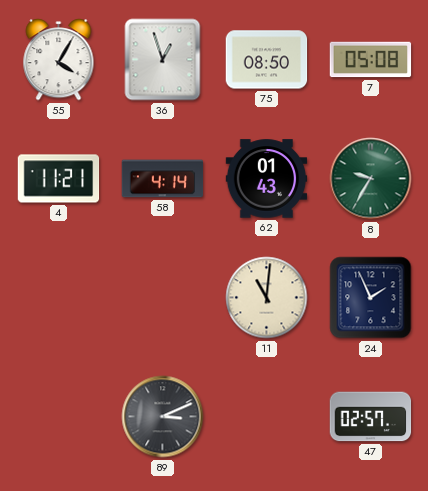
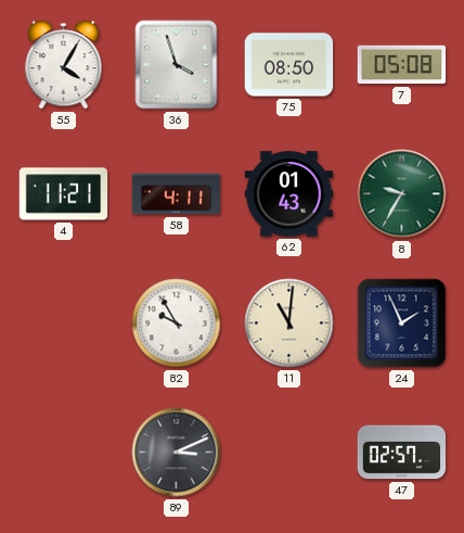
36: 12:57 -> 3:57
58: 4:14 -> 4:11
82: none -> 9:55
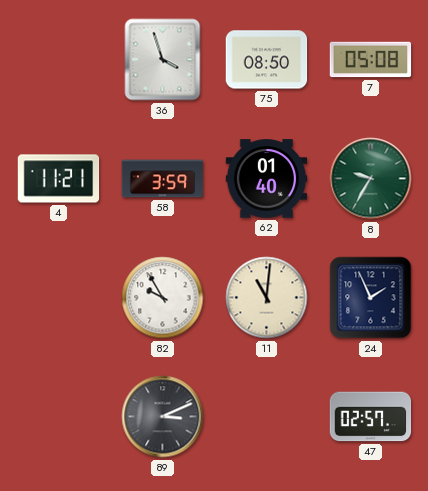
55: 4:05 -> none
58: 4:11 -> 3:59
62: 01:43 -> 01:40
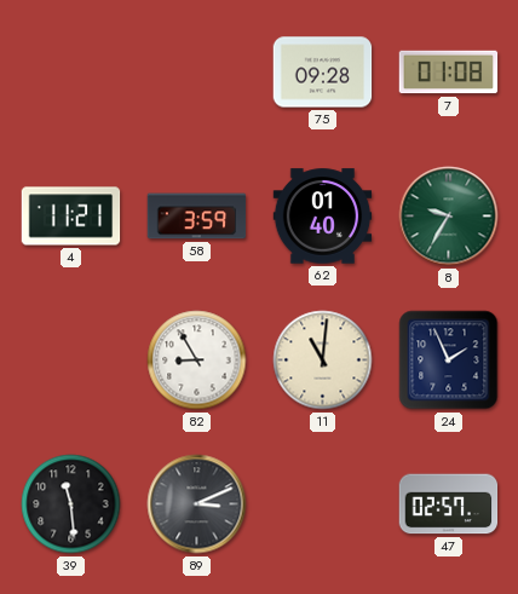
36: 3:57 -> none
75: 08:50 -> 09:28
7: 05:08 -> 01:08
82: 9:55 -> 8:55
39: none -> 11:29
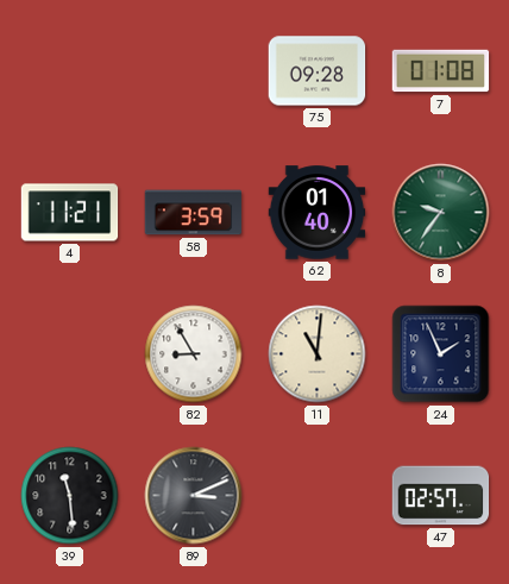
8: 9:35 -> 9:36
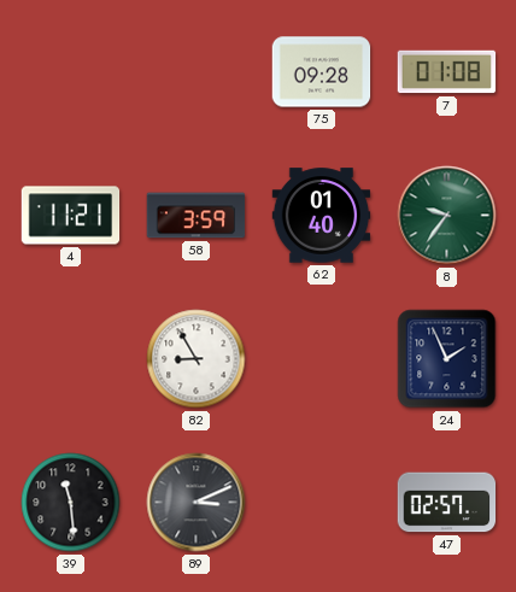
11: 11:01 -> none
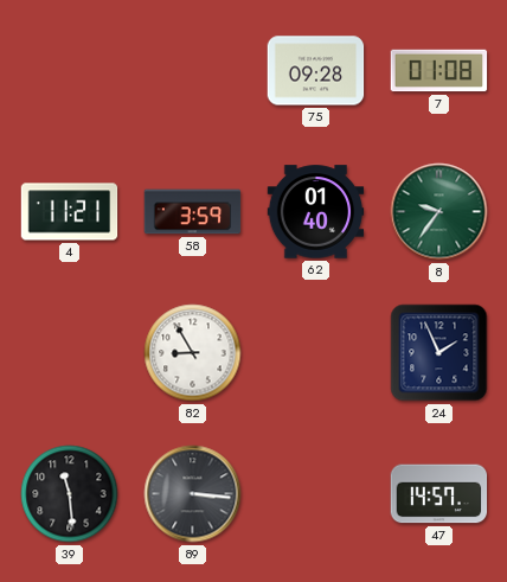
89: 3:11 -> 3:16
47: 02:57 -> 14:57
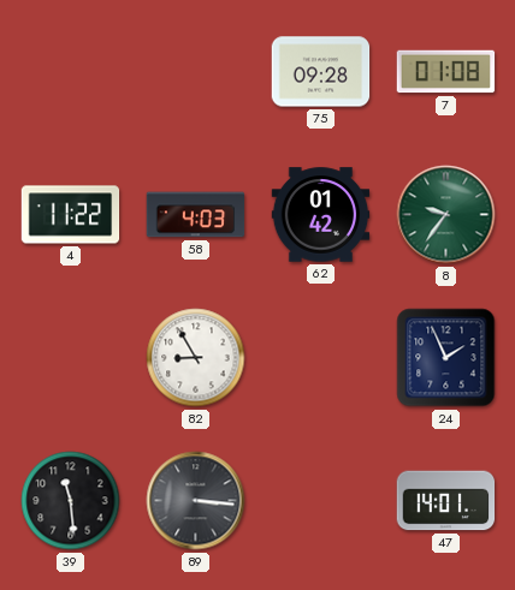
4: 11:21 -> 11:22
58: 3:59 -> 4:03
62: 01:40 -> 01:42
47: 14:57 -> 14:01
